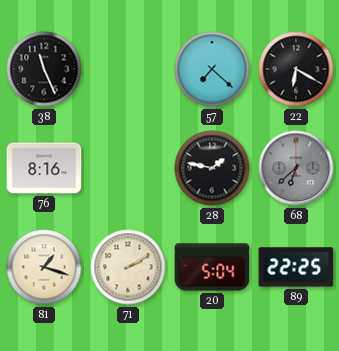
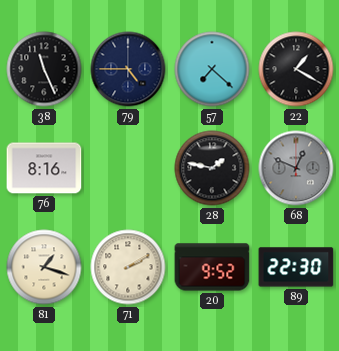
79: none -> 4:45
22: 6:20 -> 1:20
68: 6:38 -> 12:49
20: 5:04 -> 9:52
89: 22:25 -> 22:30
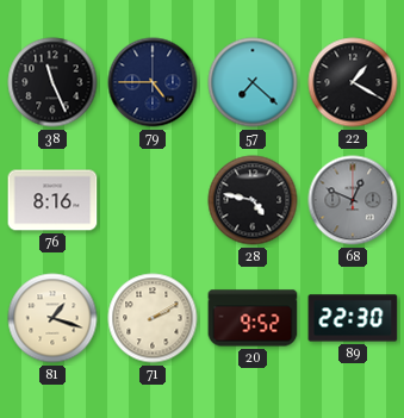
28: 1:47 -> 4:47
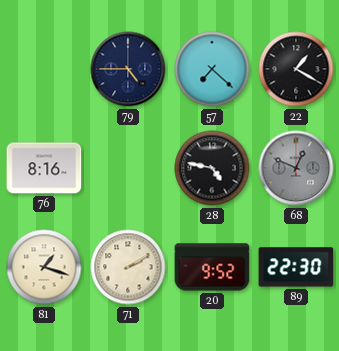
38: 11:26 -> none
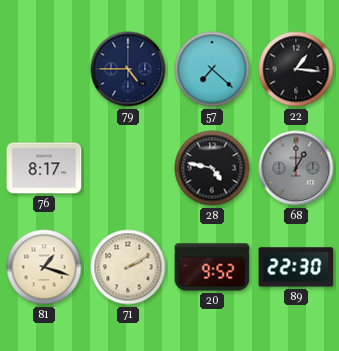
22: 1:20 -> 1:16
76: 8:16 -> 8:17
68: 12:49 -> 1:00
